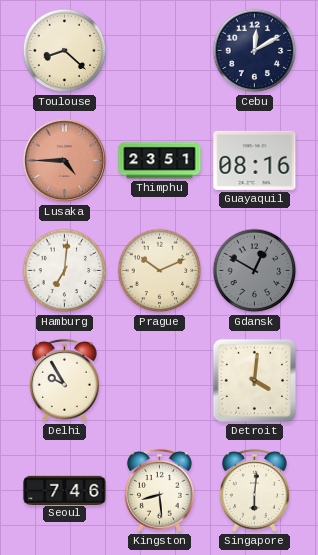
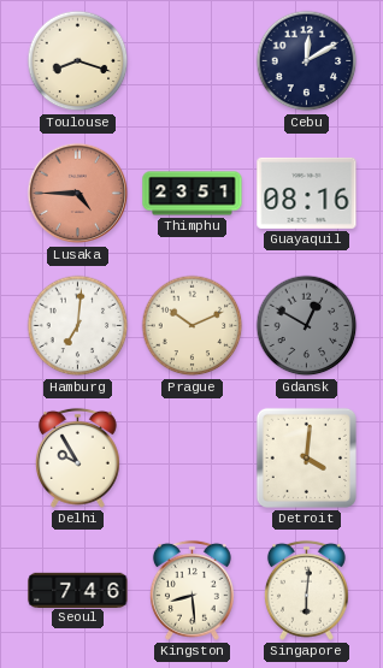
Toulouse: 8:22 -> 8:18
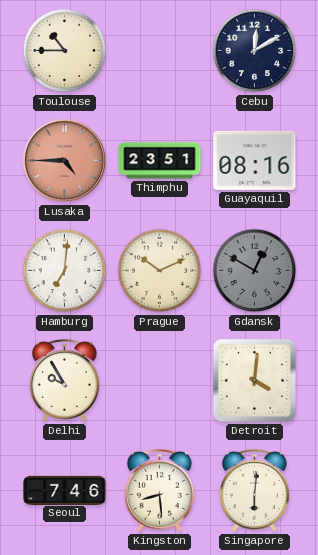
Toulouse: 8:18 -> 10:45
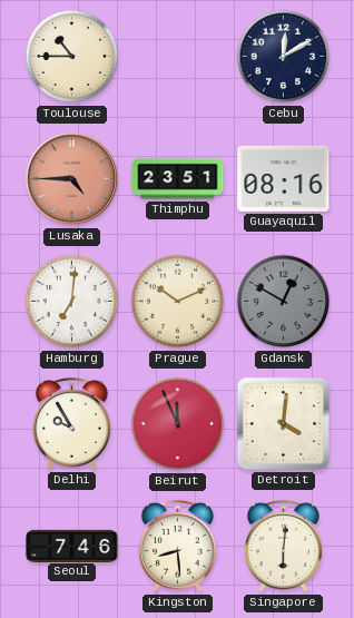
Beirut: none -> 11:56
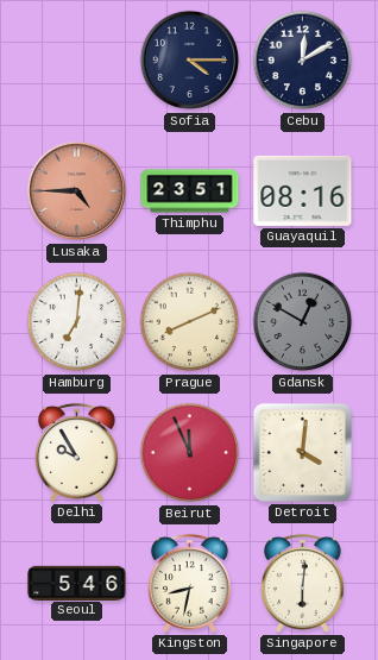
Toulouse: 10:45 -> none
Sofia: none -> 4:15
Prague: 10:11 -> 8:11
Seoul: 7:46 -> 5:46
Kingston: 8:29 -> 8:32
